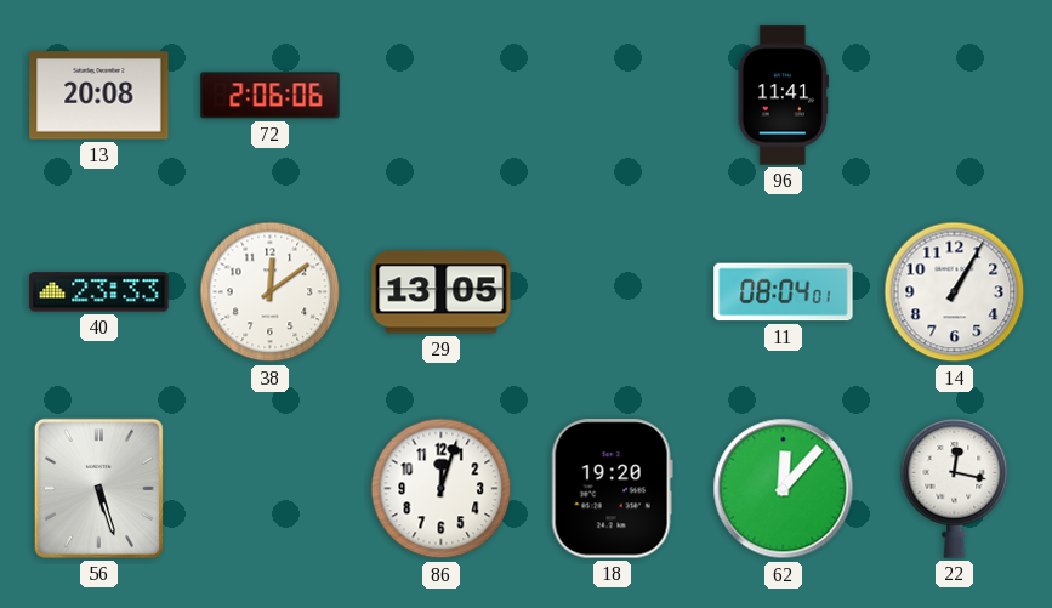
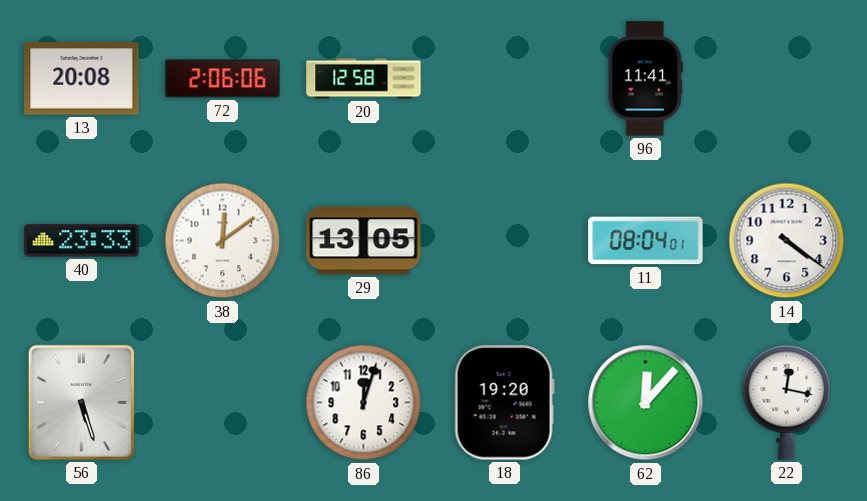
20: none -> 12:58
14: 1:05 -> 4:21
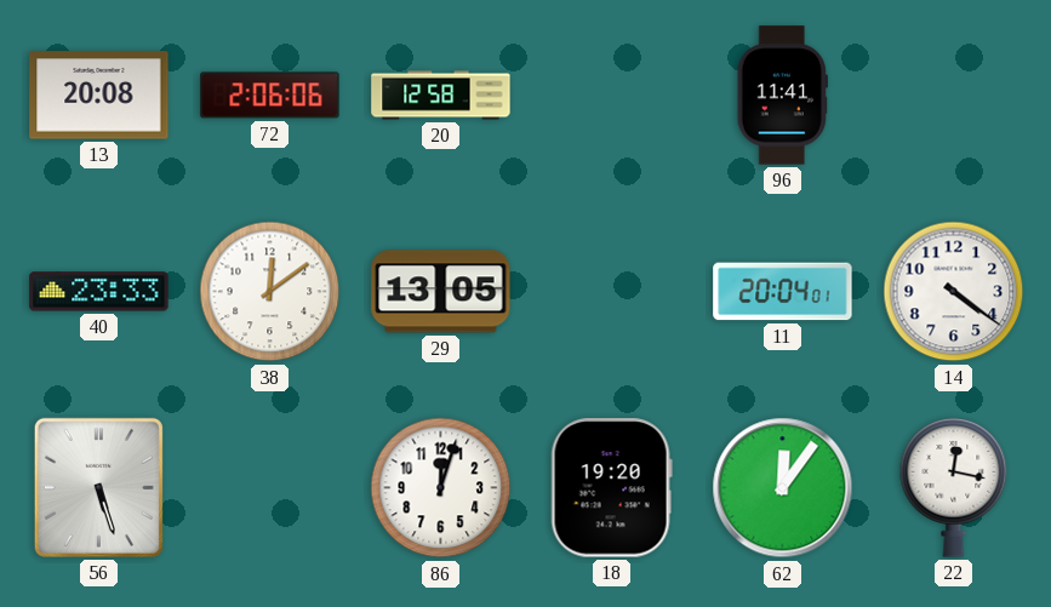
11: 08:04 -> 20:04
62: 12:07 -> 12:06
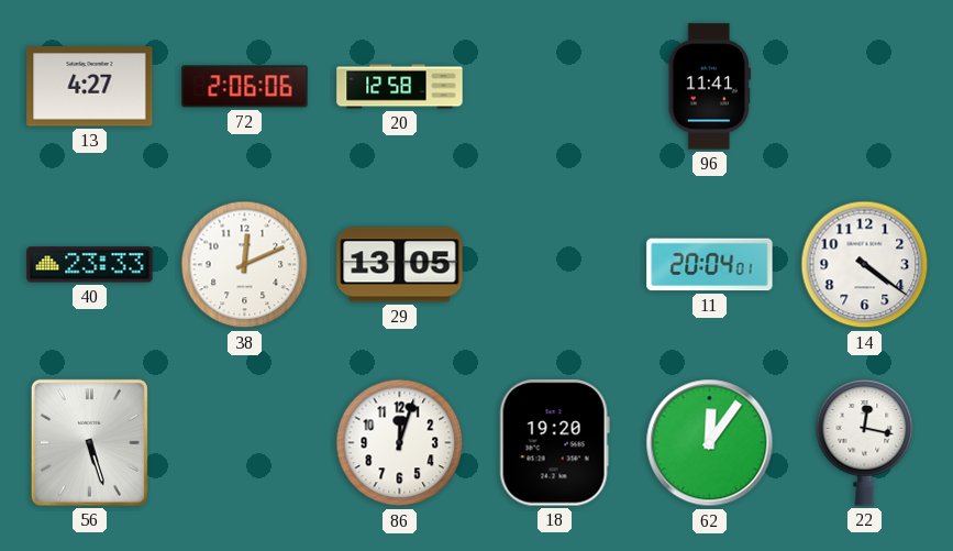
13: 20:08 -> 4:27
38: 12:09 -> 12:11
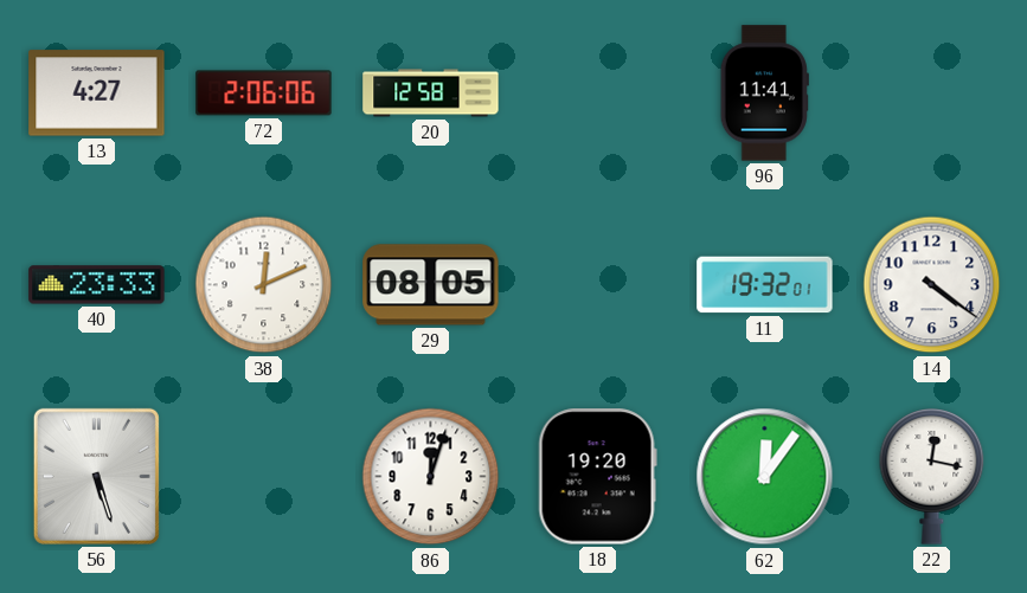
29: 13:05 -> 08:05
11: 20:04 -> 19:32
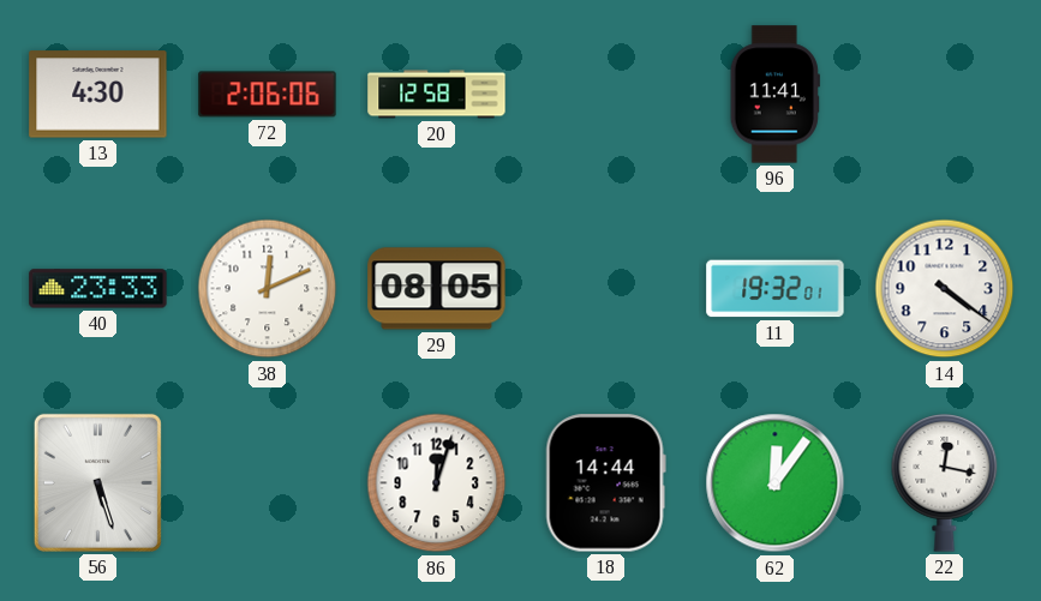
13: 4:27 -> 4:30
18: 19:20 -> 14:44
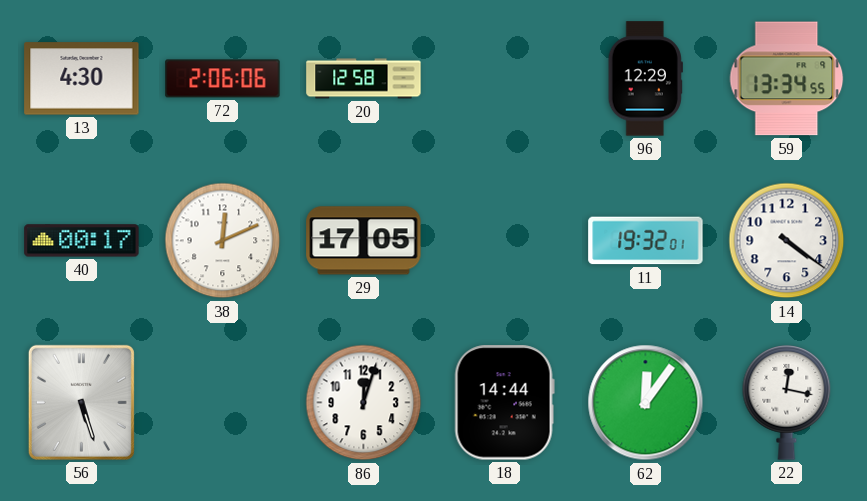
96: 11:41 -> 12:29
59: none -> 13:34
40: 23:33 -> 00:17
29: 08:05 -> 17:05
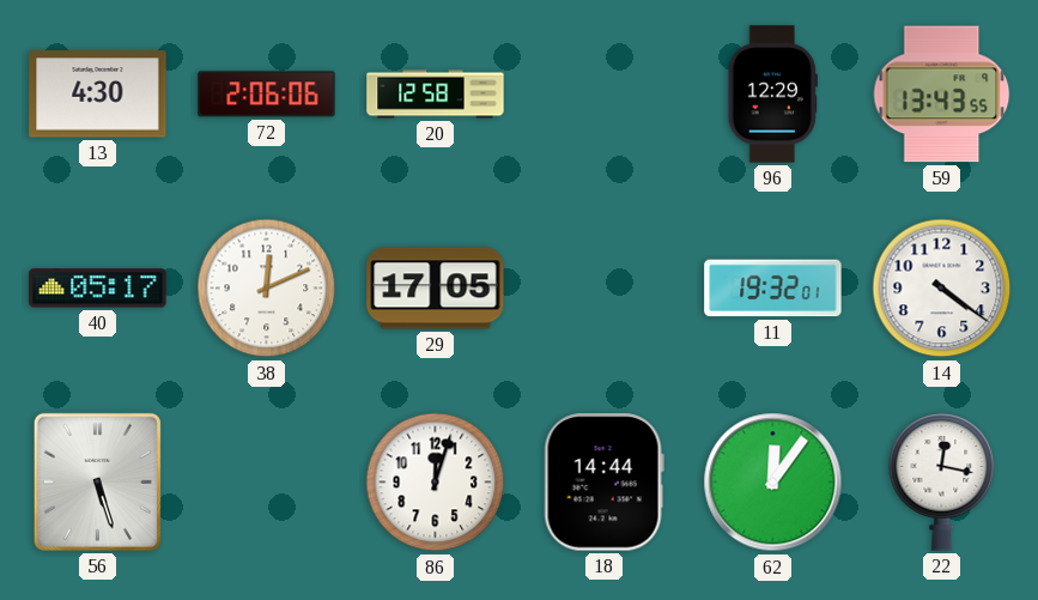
59: 13:34 -> 13:43
40: 00:17 -> 05:17
